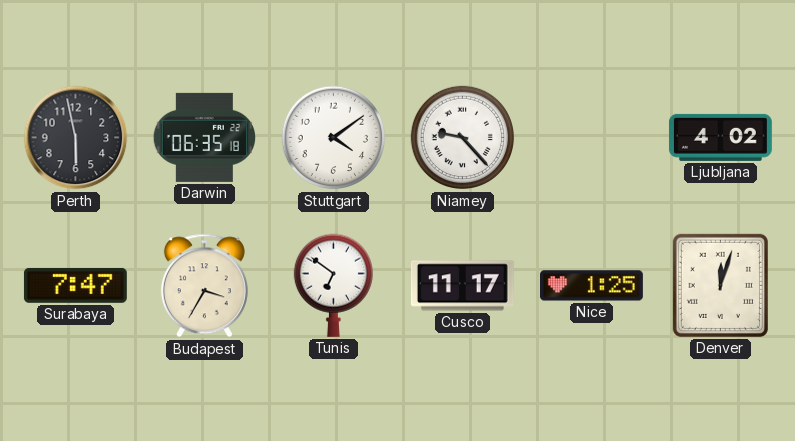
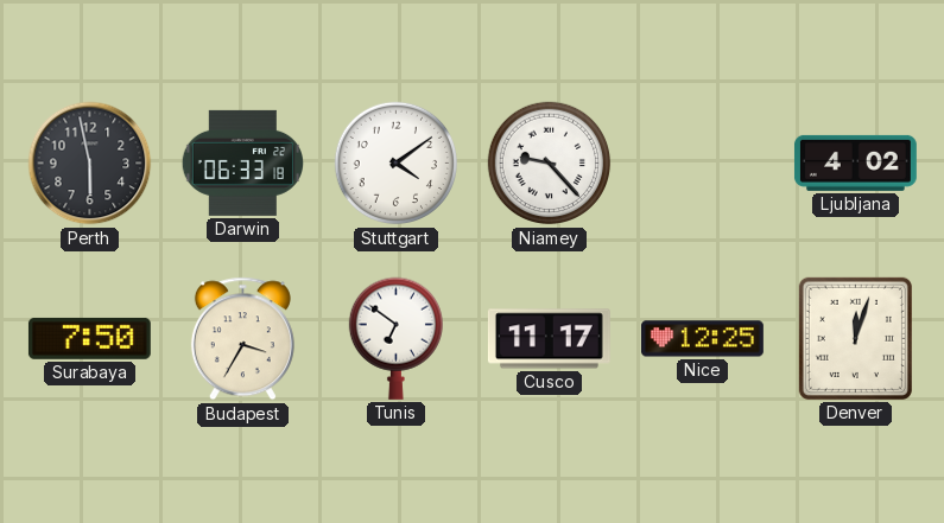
Darwin: 06:35 -> 06:33
Surabaya: 7:47 -> 7:50
Nice: 1:25 -> 12:25
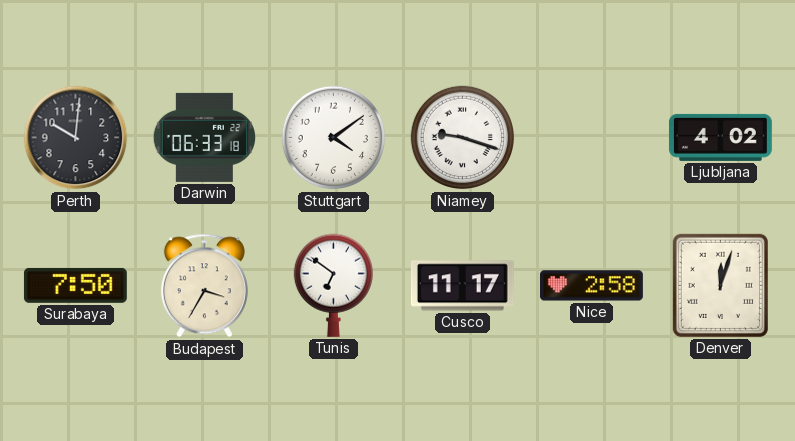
Perth: 5:58 -> 10:01
Niamey: 9:23 -> 9:18
Nice: 12:25 -> 2:58
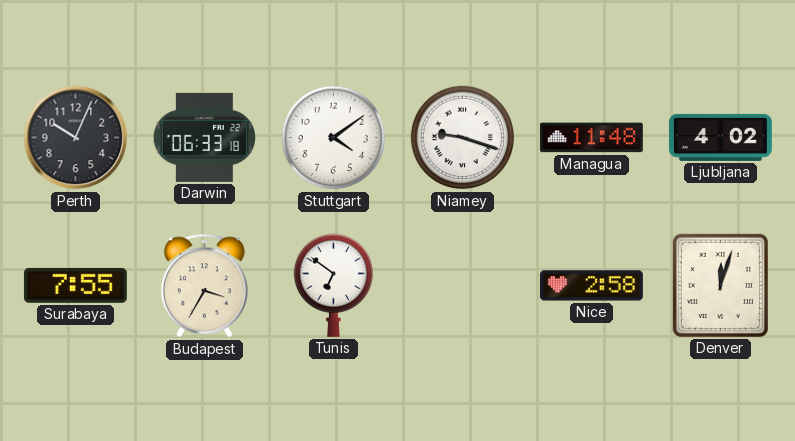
Perth: 10:01 -> 10:04
Managua: none -> 11:48
Surabaya: 7:50 -> 7:55
Cusco: 11:17 -> none
